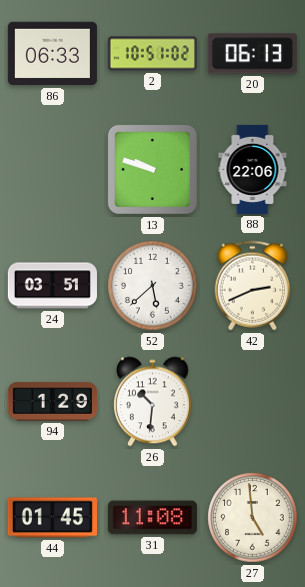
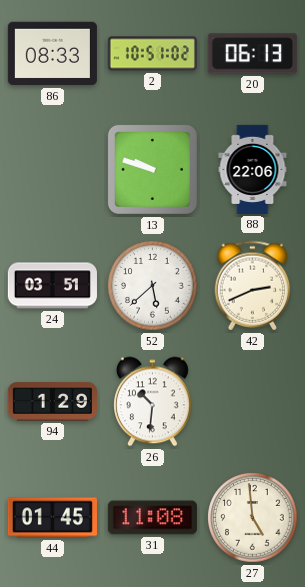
86: 06:33 -> 08:33
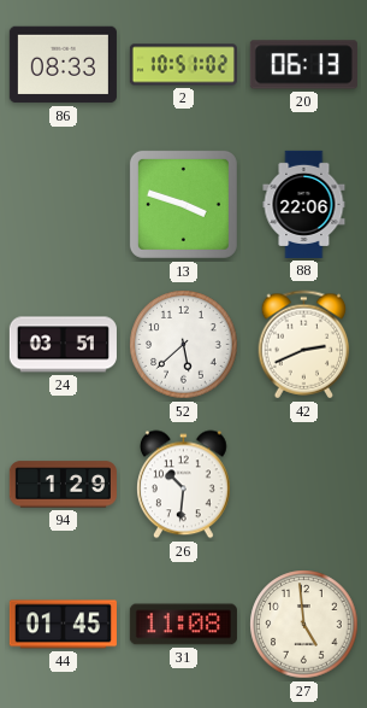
13: 9:48 -> 3:48
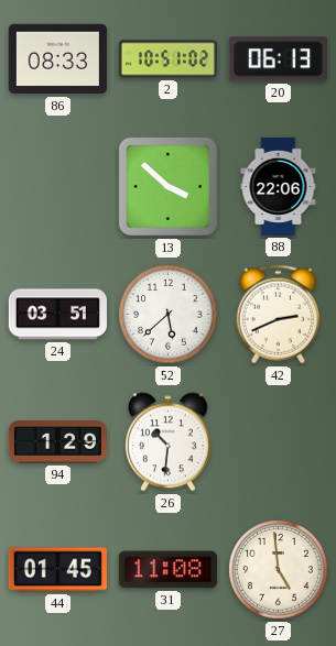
13: 3:48 -> 3:52
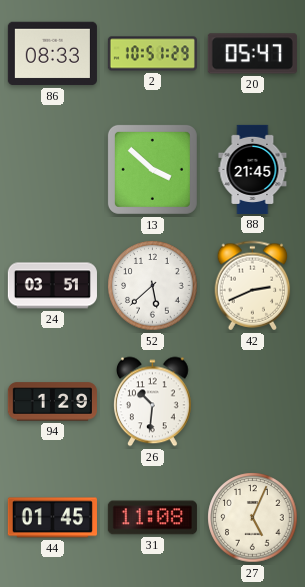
2: 10:51:02 -> 10:51:29
20: 06:13 -> 05:47
88: 22:06 -> 21:45
27: 4:59 -> 5:04
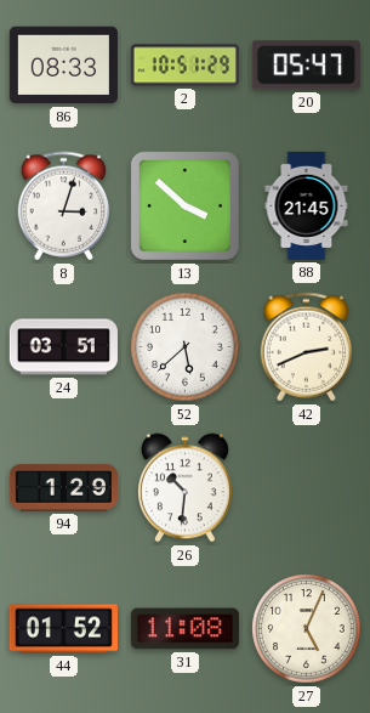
8: none -> 3:03
44: 01:45 -> 01:52
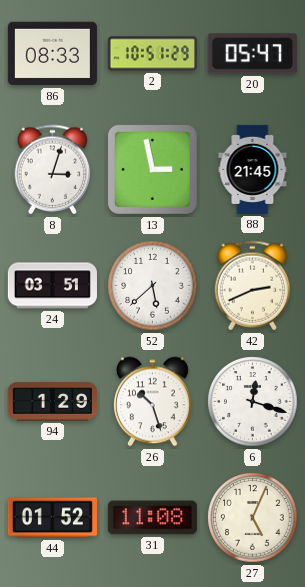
13: 3:52 -> 2:58
26: 10:31 -> 10:27
6: none -> 12:18
